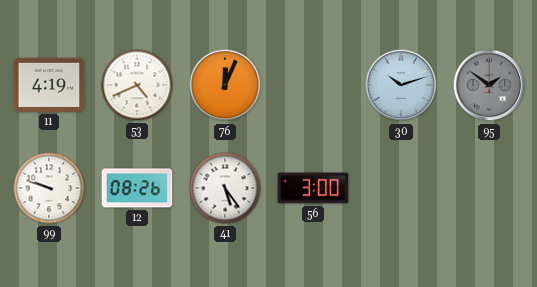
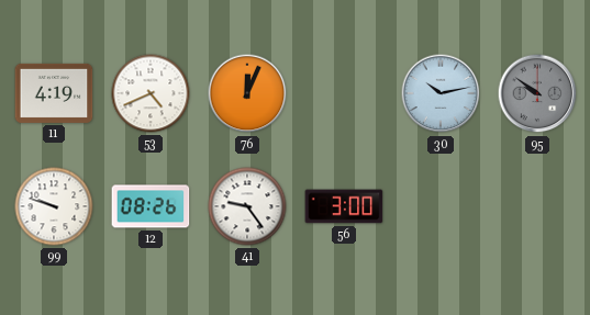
30: 10:12 -> 10:13
95: 1:51 -> 9:51
41: 5:24 -> 9:24
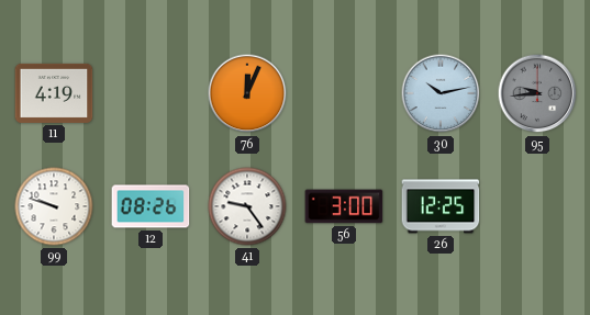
53: 4:41 -> none
95: 9:51 -> 9:44
26: none -> 12:25
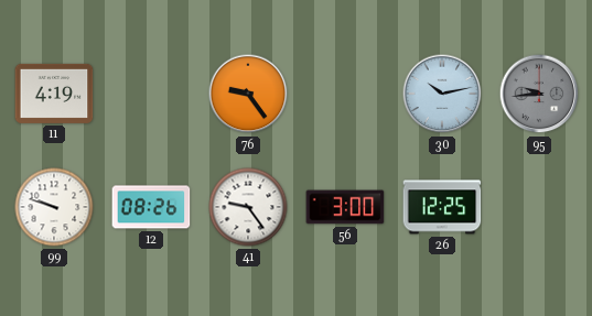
76: 12:04 -> 9:24
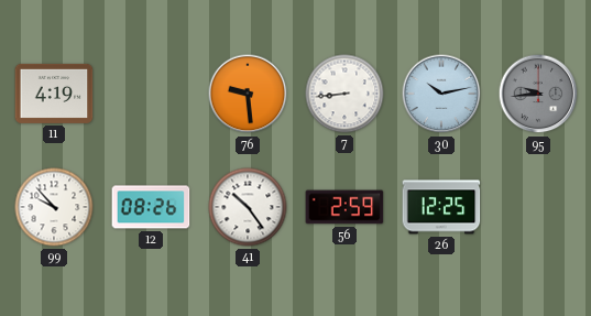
76: 9:24 -> 9:29
7: none -> 8:44
99: 9:48 -> 9:53
41: 9:24 -> 10:24
56: 3:00 -> 2:59
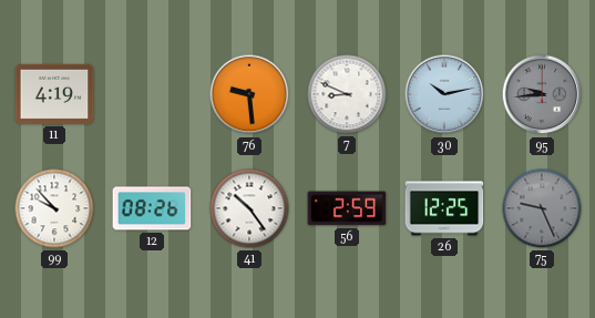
7: 8:44 -> 8:49
75: none -> 9:26
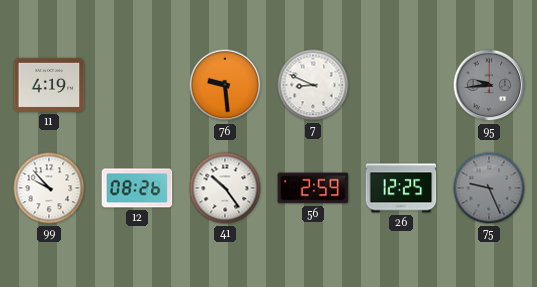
30: 10:13 -> none
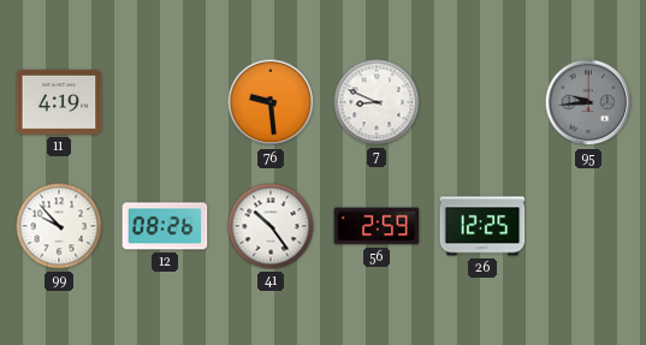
75: 9:26 -> none
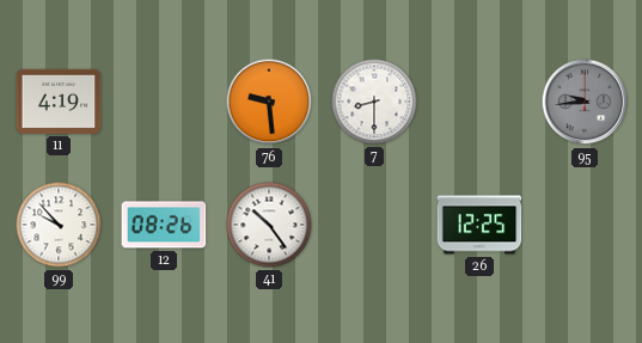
7: 8:49 -> 8:30
56: 2:59 -> none
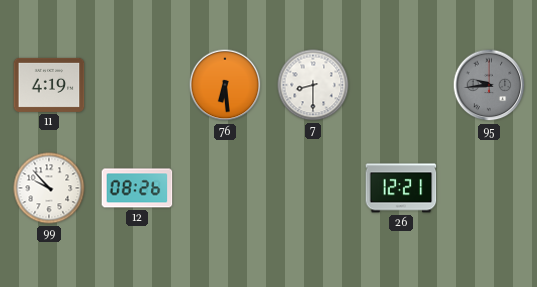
76: 9:29 -> 6:29
41: 10:24 -> none
26: 12:25 -> 12:21
